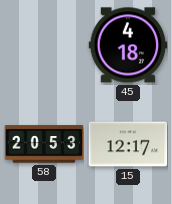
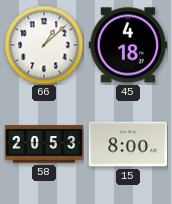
66: none -> 1:08
15: 12:17 -> 8:00
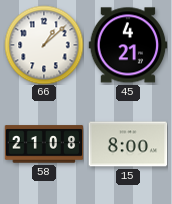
45: 4:18 -> 4:21
58: 20:53 -> 21:08
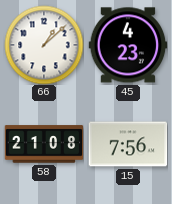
45: 4:21 -> 4:23
15: 8:00 -> 7:56
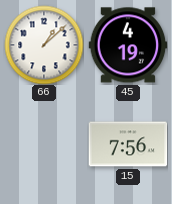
45: 4:23 -> 4:19
58: 21:08 -> none
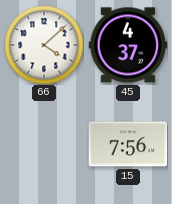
66: 1:08 -> 4:08
45: 4:19 -> 4:37
